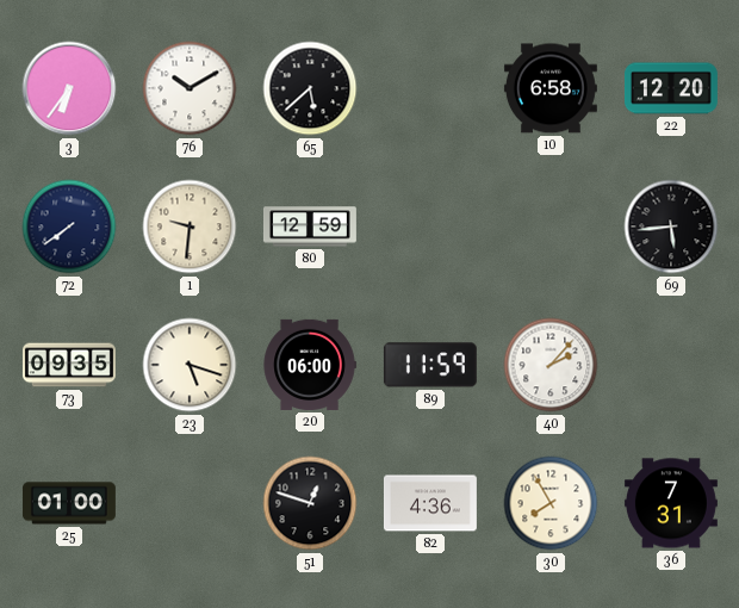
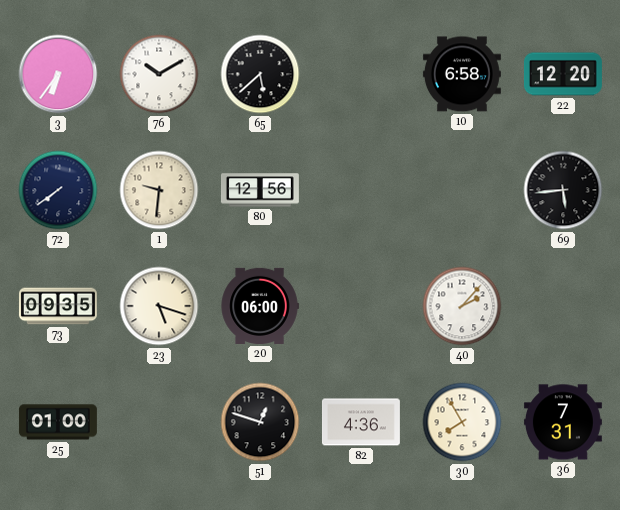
80: 12:59 -> 12:56
89: 11:59 -> none
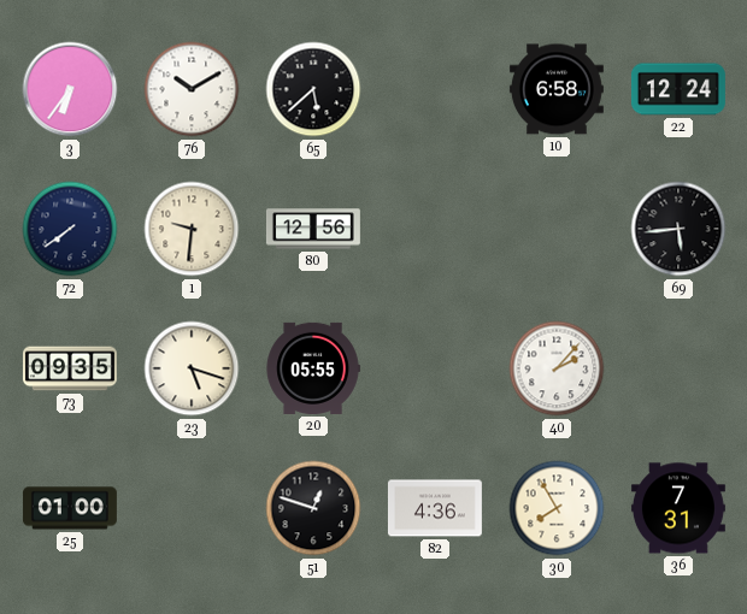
22: 12:20 -> 12:24
20: 06:00 -> 05:55
